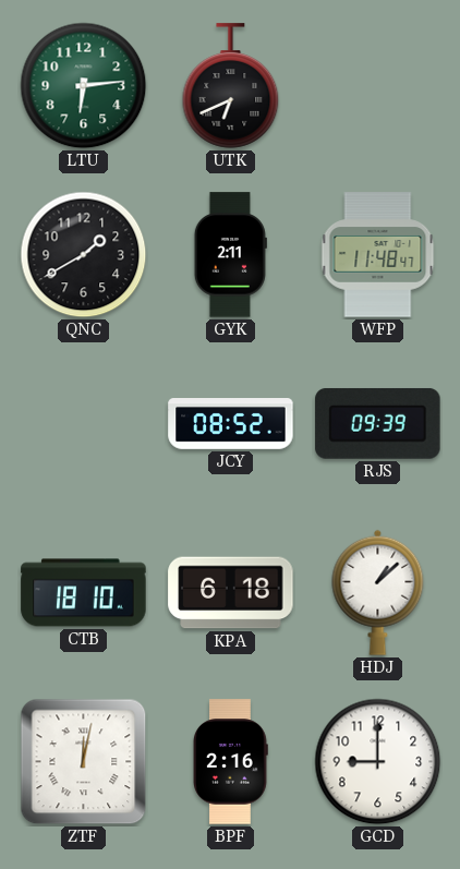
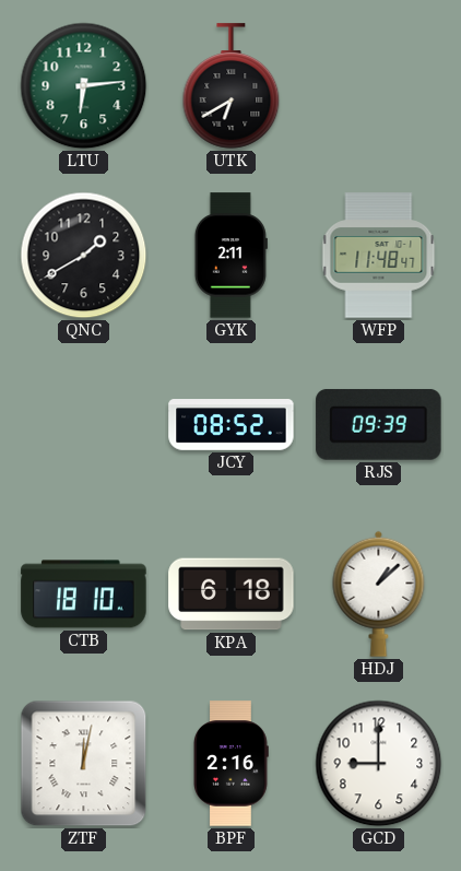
UTK: 6:41 -> 6:40
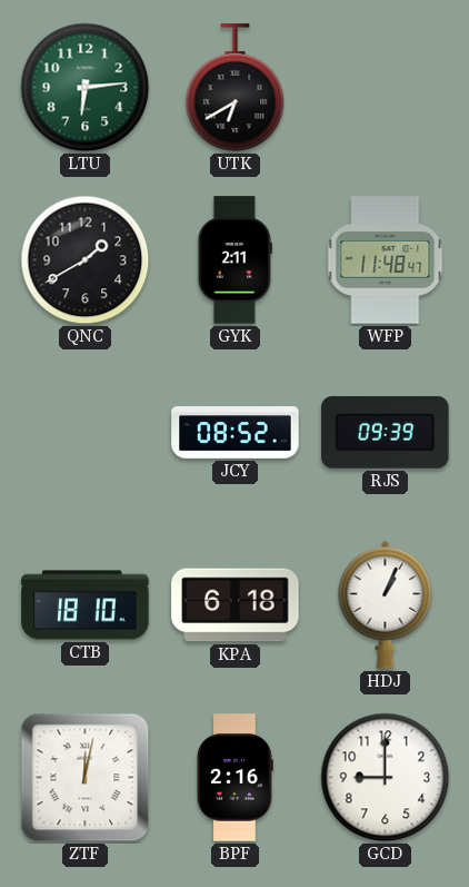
HDJ: 1:08 -> 1:04
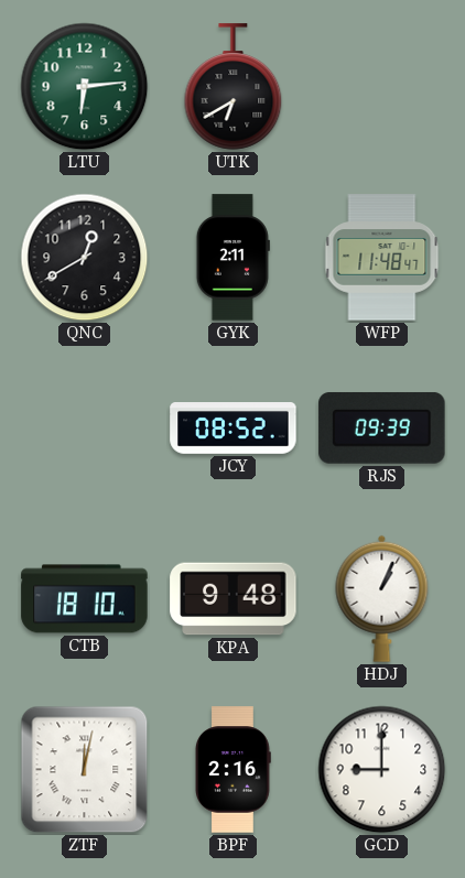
QNC: 1:40 -> 12:40
KPA: 6:18 -> 9:48
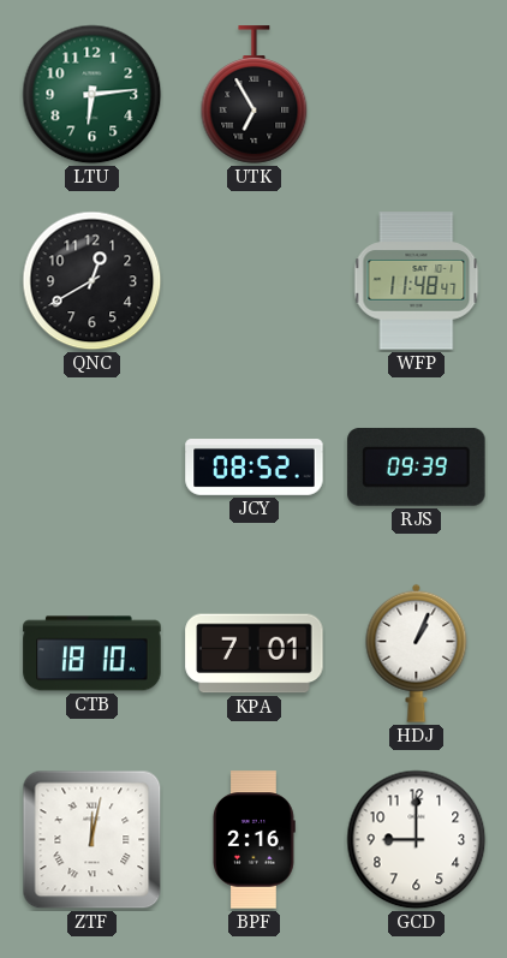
UTK: 6:40 -> 6:55
GYK: 2:11 -> none
KPA: 9:48 -> 7:01
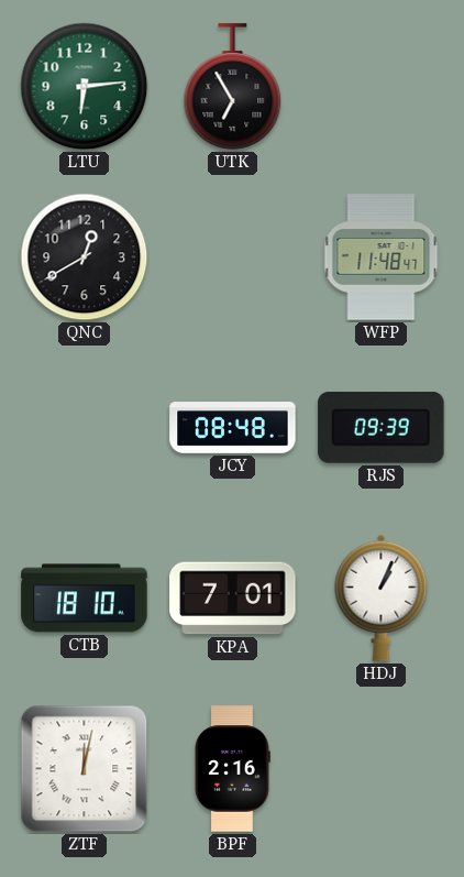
JCY: 08:52 -> 08:48
GCD: 9:00 -> none
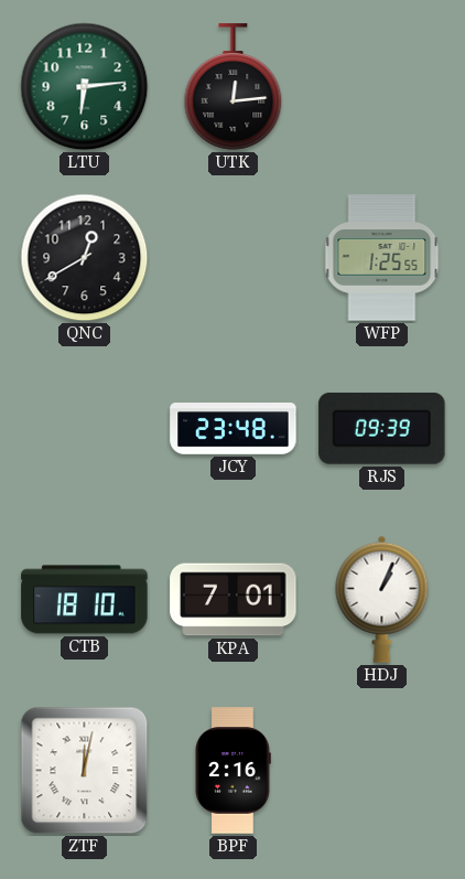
UTK: 6:55 -> 12:14
WFP: 11:48 -> 1:25
JCY: 08:48 -> 23:48
